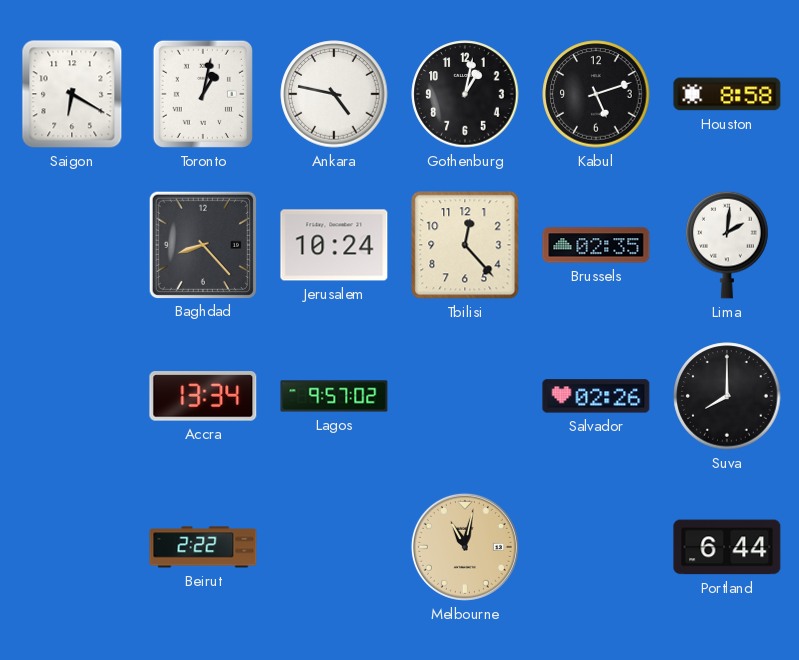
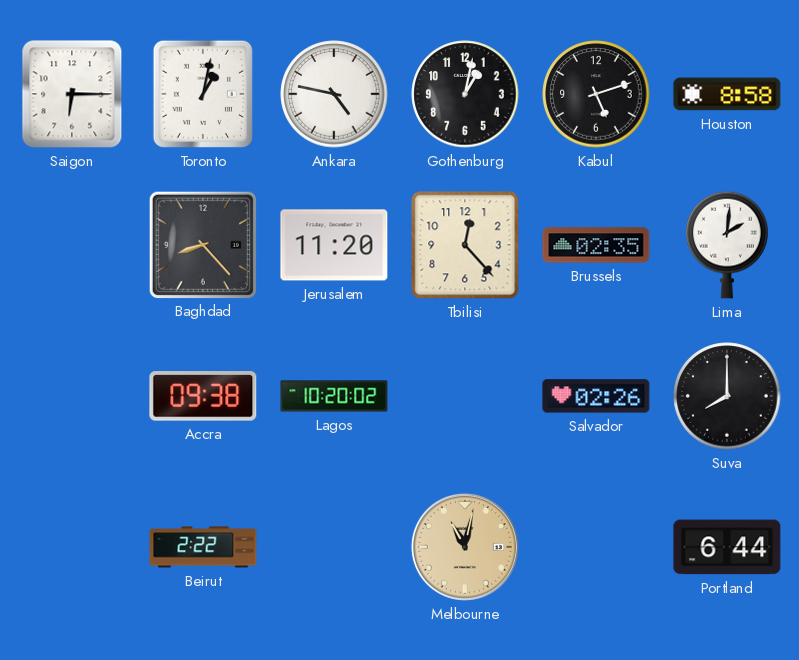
Saigon: 6:20 -> 6:15
Jerusalem: 10:24 -> 11:20
Accra: 13:34 -> 09:38
Lagos: 9:57 -> 10:20
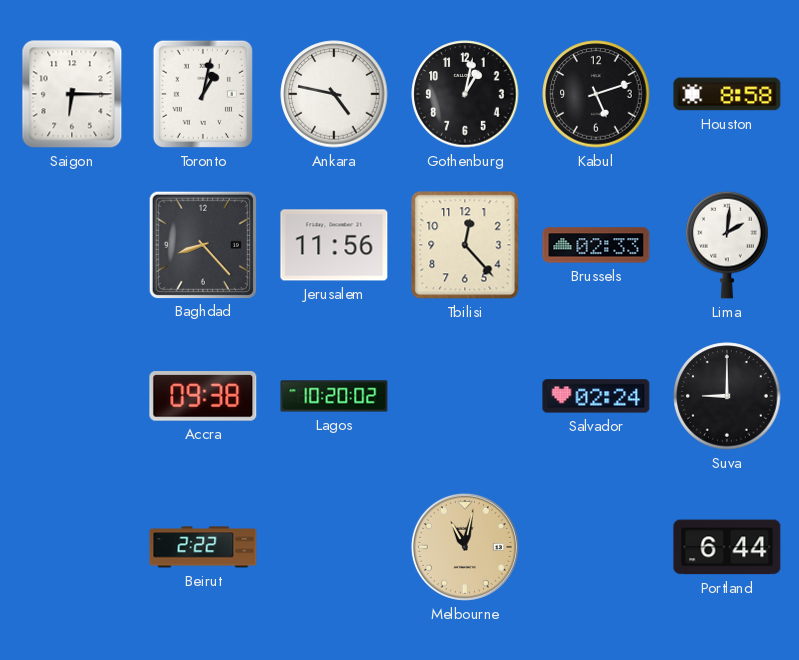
Jerusalem: 11:20 -> 11:56
Brussels: 02:35 -> 02:33
Salvador: 02:26 -> 02:24
Suva: 8:00 -> 9:00
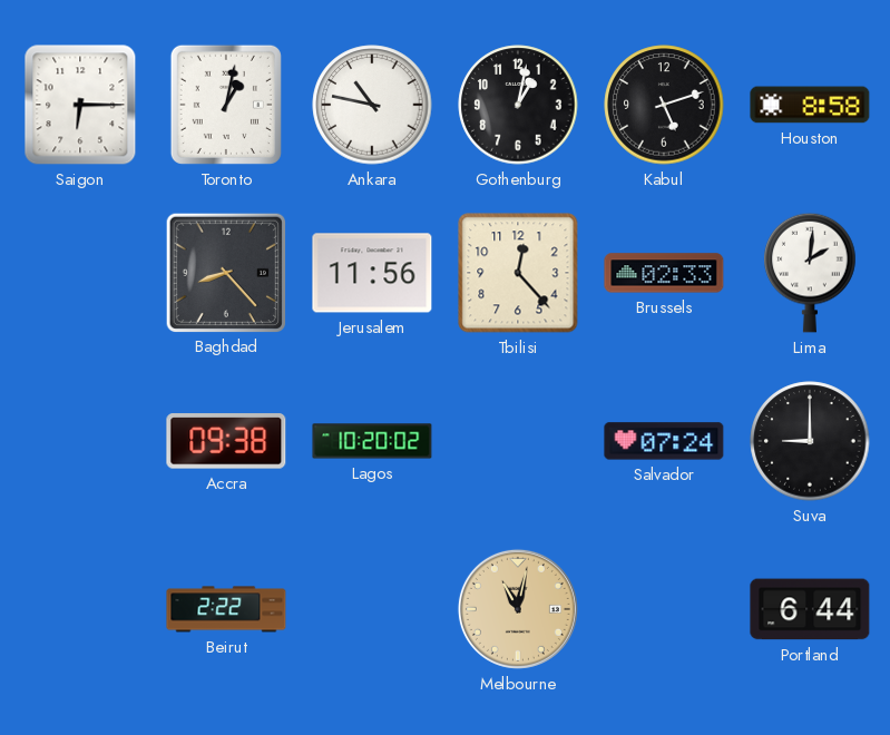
Ankara: 4:47 -> 10:47
Salvador: 02:24 -> 07:24
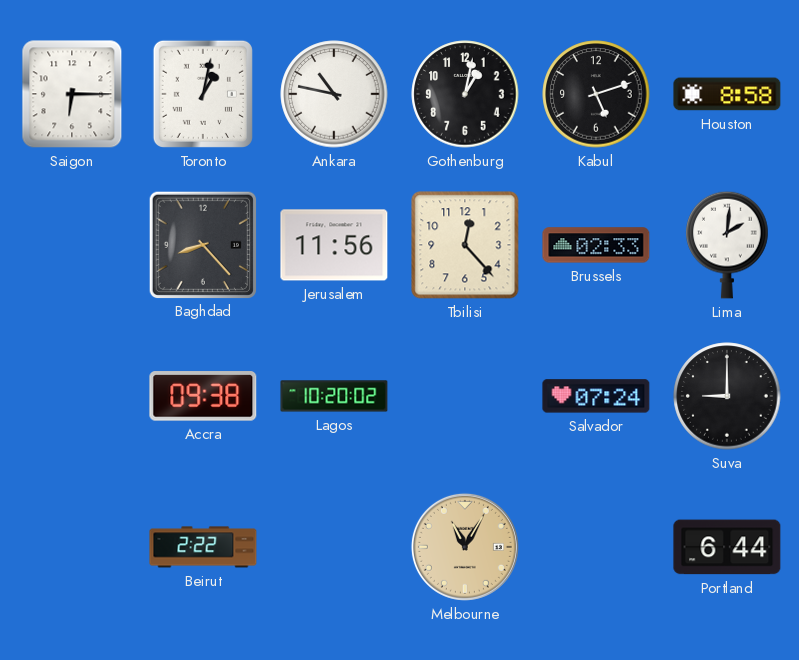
Melbourne: 11:02 -> 11:05
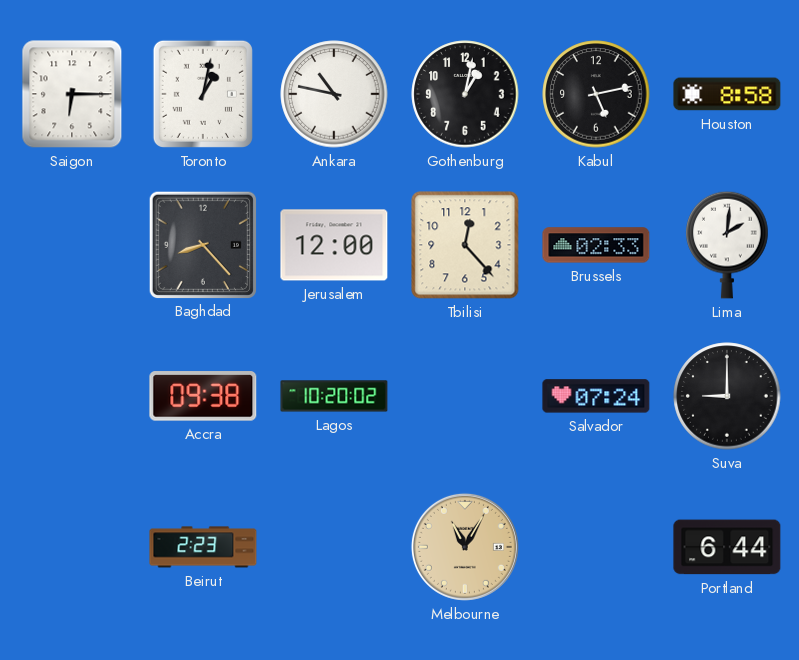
Kabul: 5:12 -> 5:13
Jerusalem: 11:56 -> 12:00
Beirut: 2:22 -> 2:23
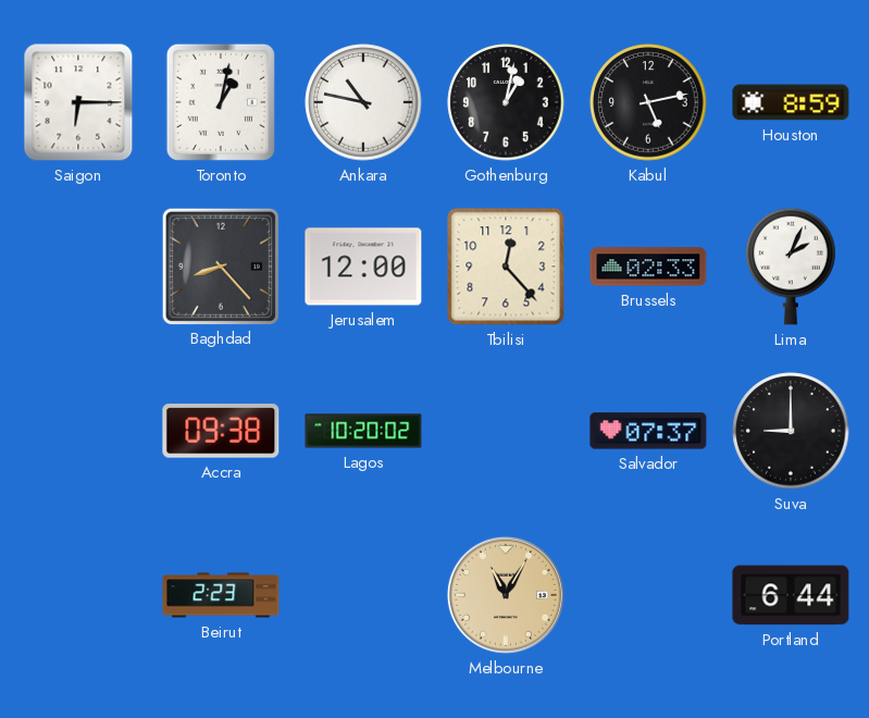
Houston: 8:58 -> 8:59
Lima: 2:01 -> 2:04
Salvador: 07:24 -> 07:37
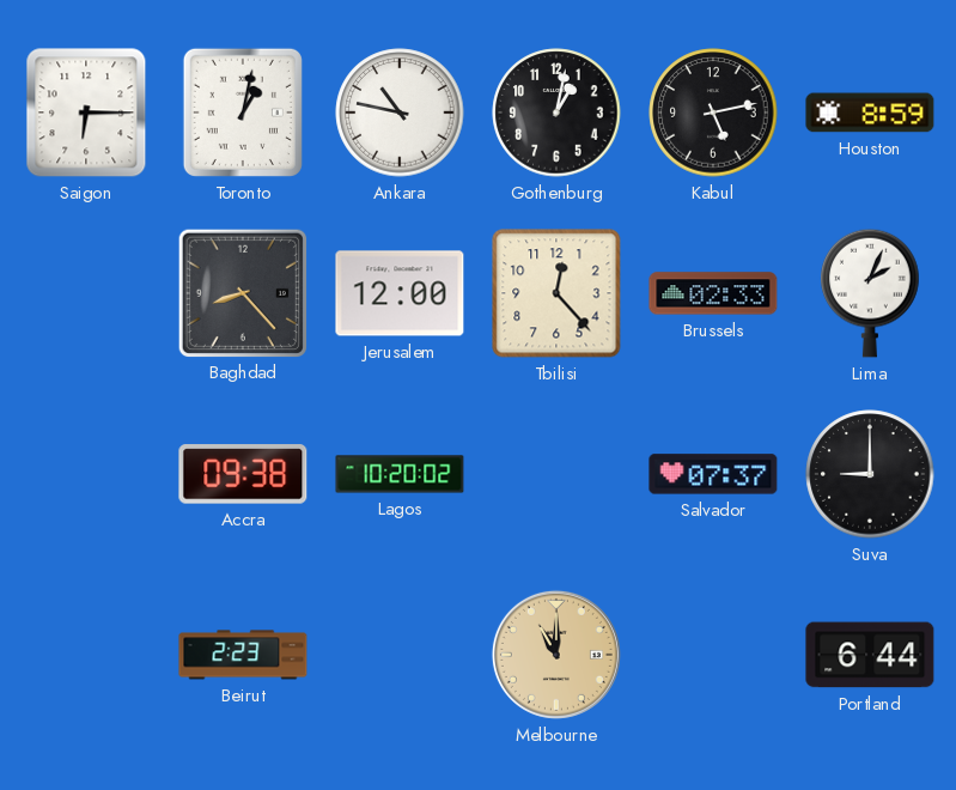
Melbourne: 11:05 -> 11:00
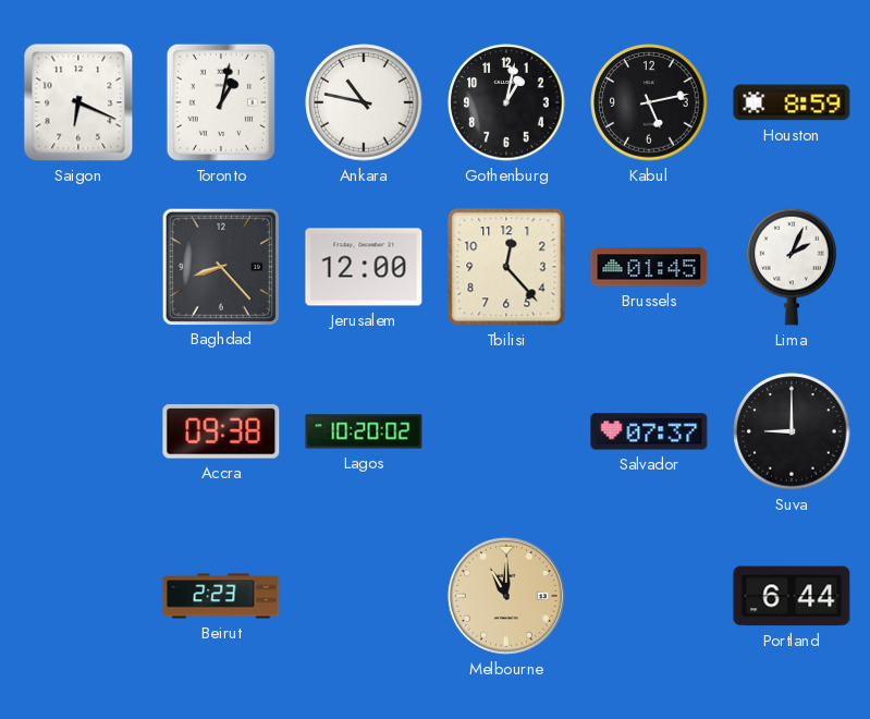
Saigon: 6:15 -> 6:19
Brussels: 02:33 -> 01:45
